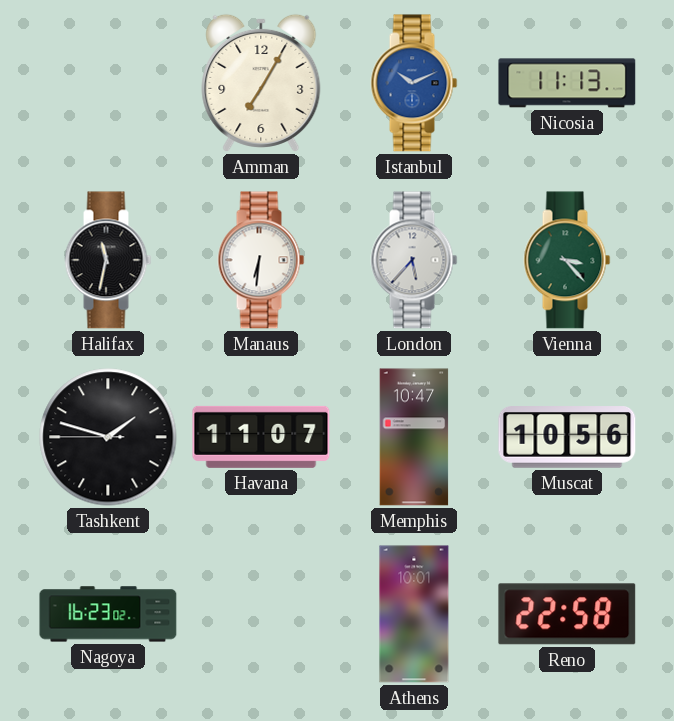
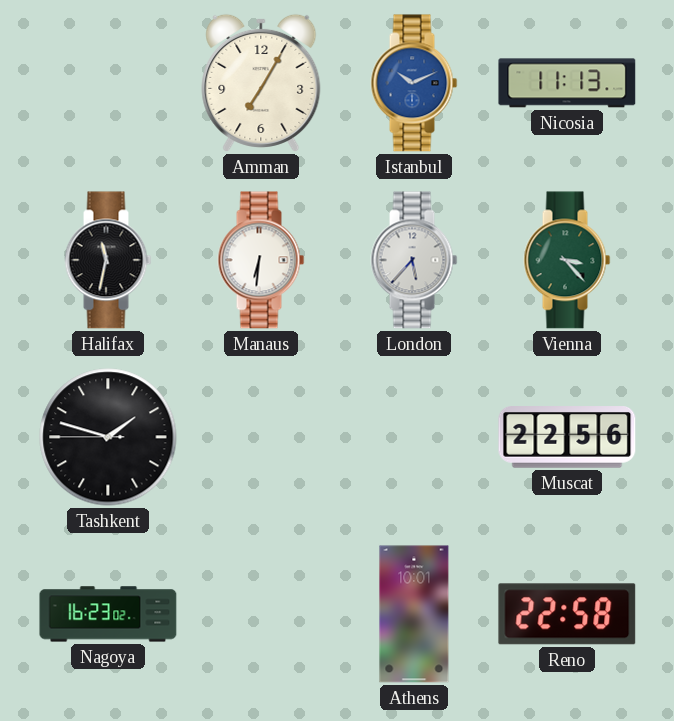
Havana: 11:07 -> none
Memphis: 10:47 -> none
Muscat: 10:56 -> 22:56
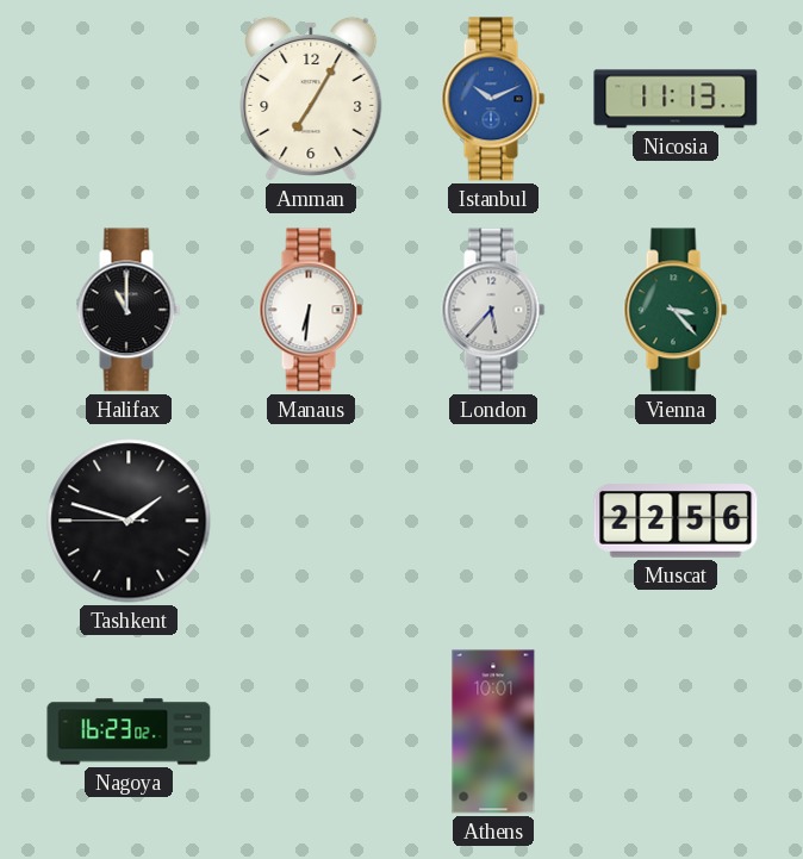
Halifax: 11:32 -> 11:00
Reno: 22:58 -> none
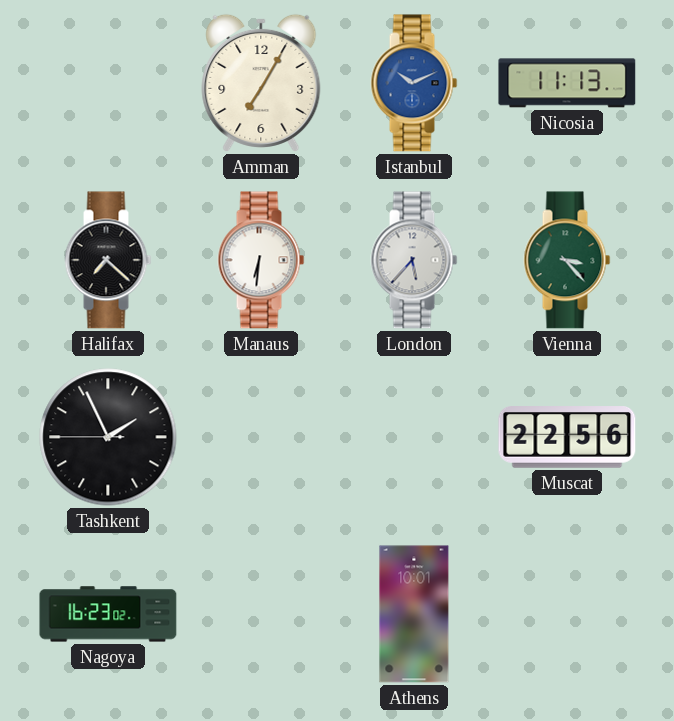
Halifax: 11:00 -> 7:22
Tashkent: 1:47 -> 1:55
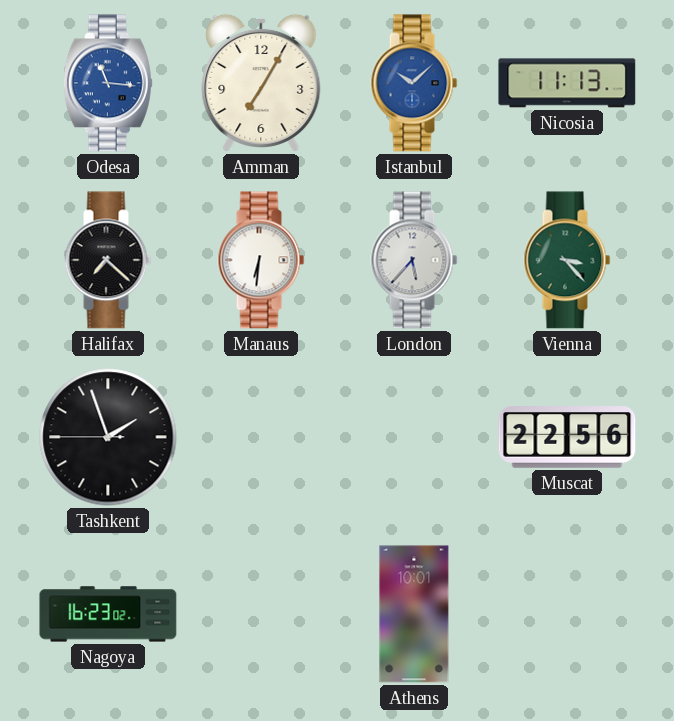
Odesa: none -> 11:16
Istanbul: 10:11 -> 10:08
Tashkent: 1:55 -> 1:56
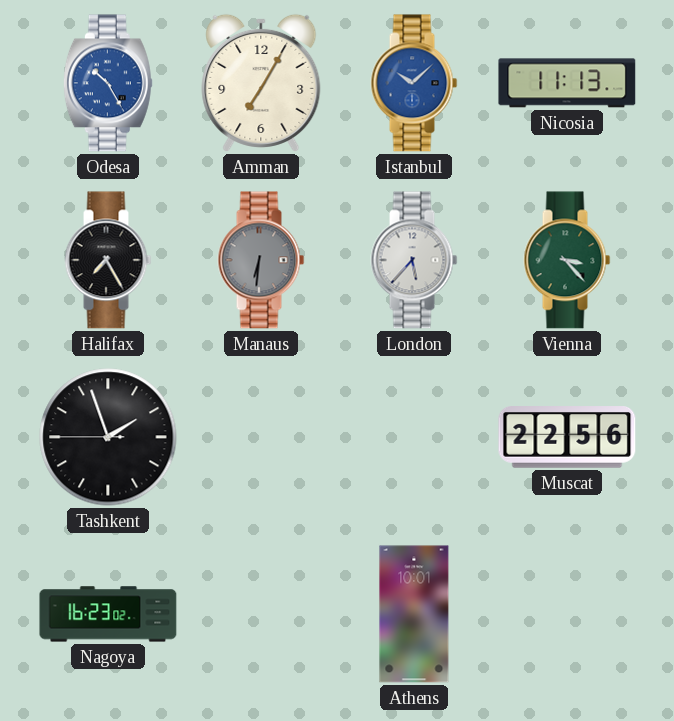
Odesa: 11:16 -> 10:25
Halifax: 7:22 -> 7:25
Manaus dial: white -> grey
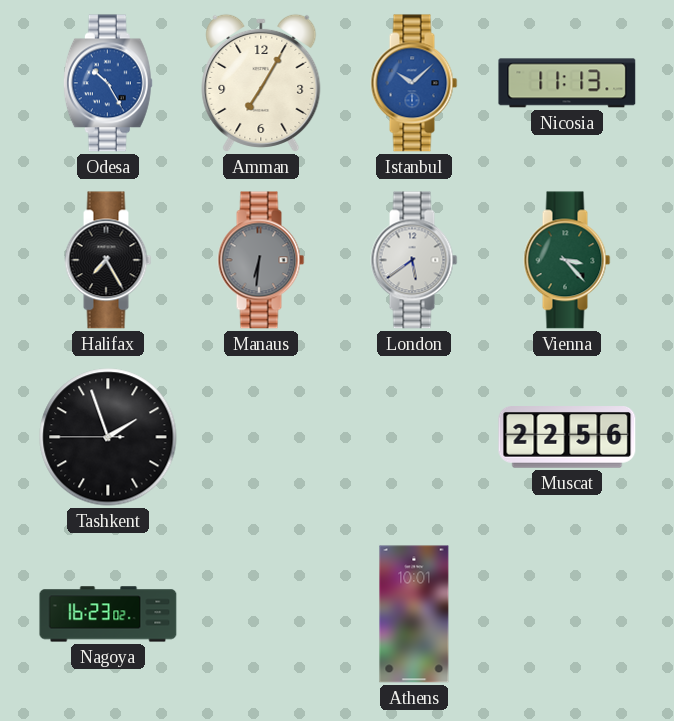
London: 5:37 -> 5:39
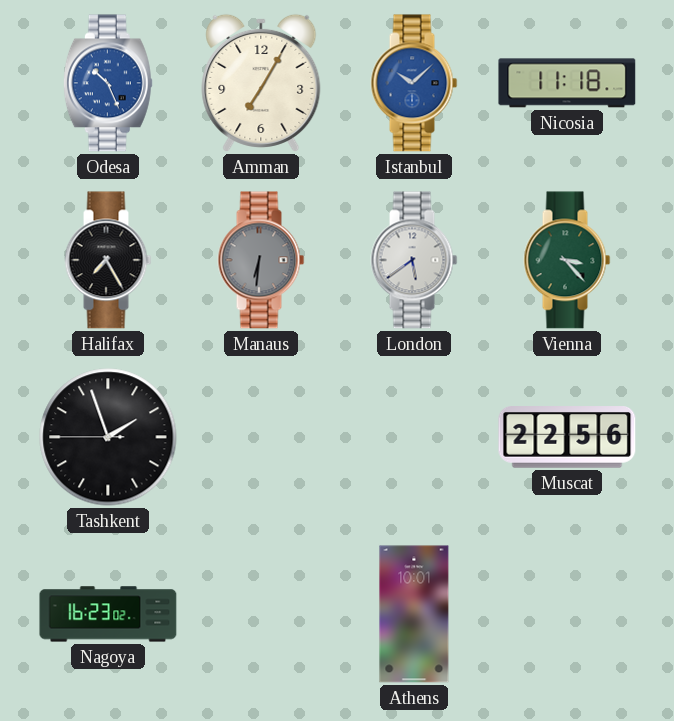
Odesa: 10:25 -> 10:26
Nicosia: 11:13 -> 11:18
